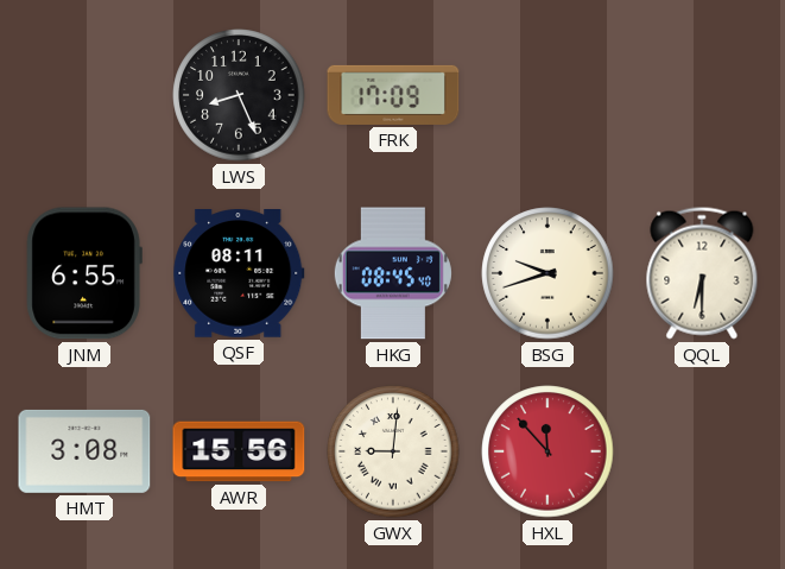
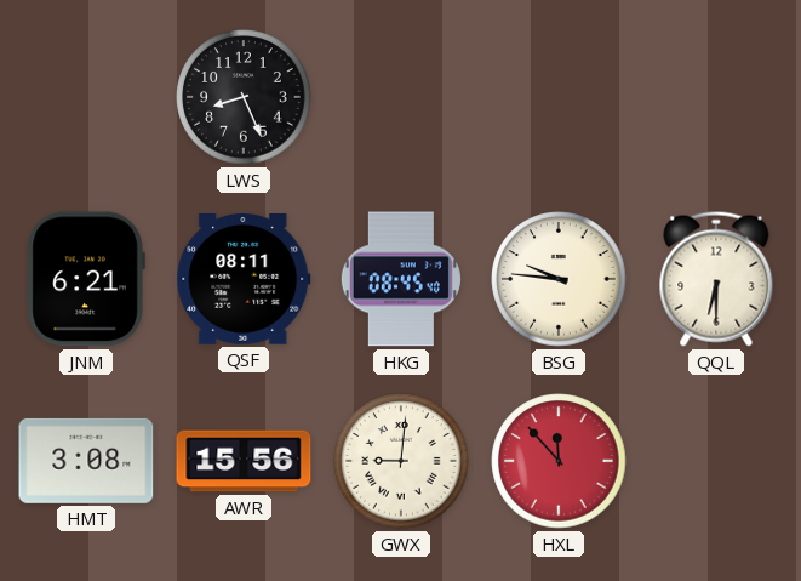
FRK: 17:09 -> none
JNM: 6:55 -> 6:21
BSG: 9:42 -> 9:46
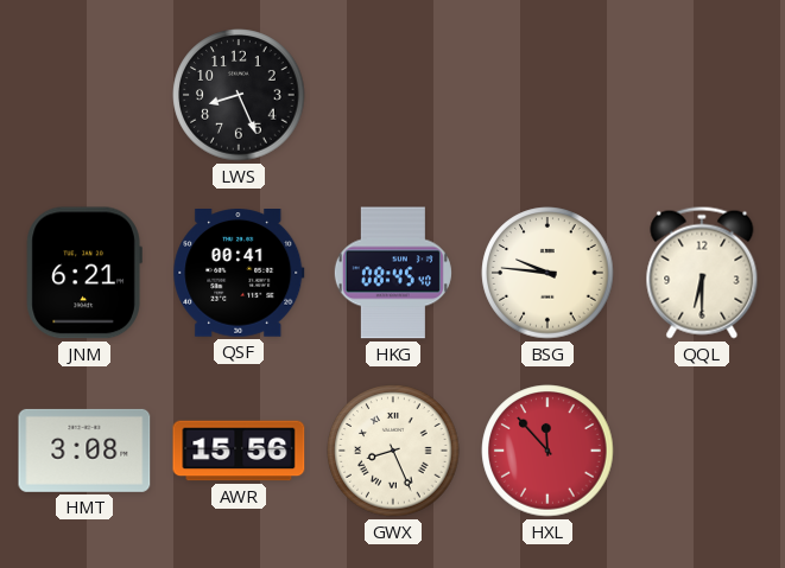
QSF: 08:11 -> 00:41
GWX: 9:01 -> 8:26
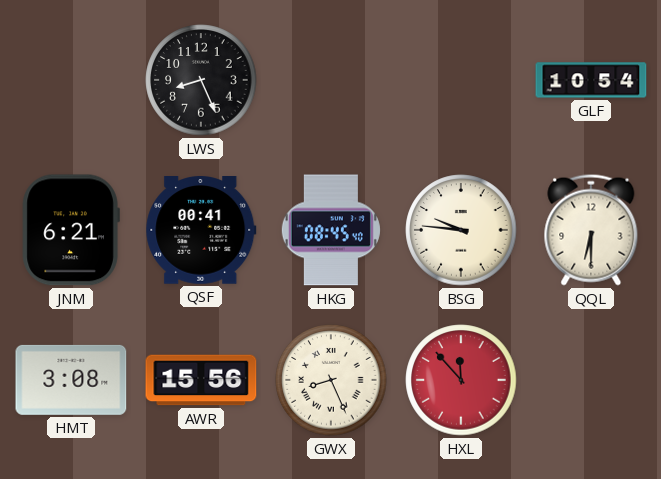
GLF: none -> 10:54
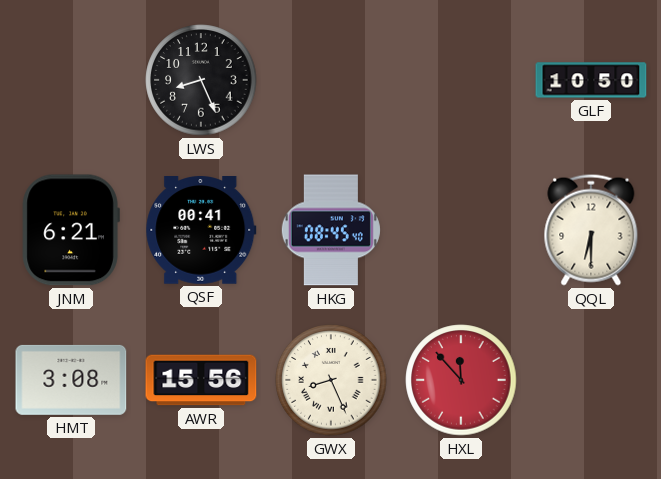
GLF: 10:54 -> 10:50
BSG: 9:46 -> none
